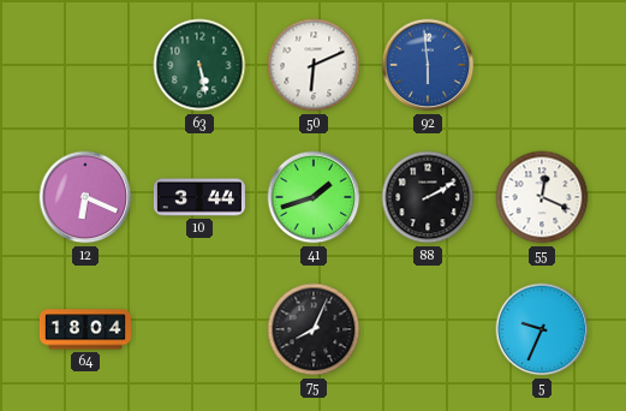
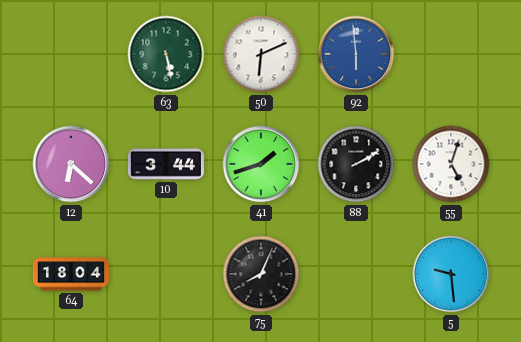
12: 6:19 -> 6:22
55: 12:19 -> 5:03
5: 9:34 -> 9:29
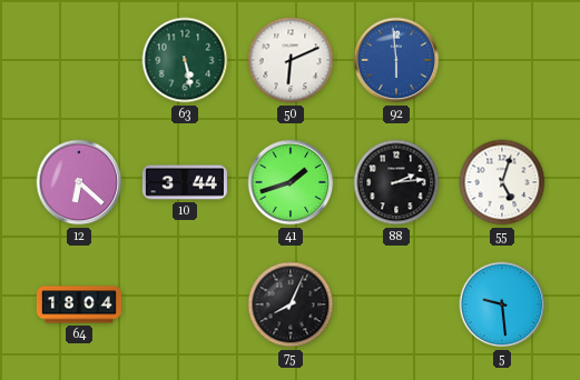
88: 2:10 -> 2:14
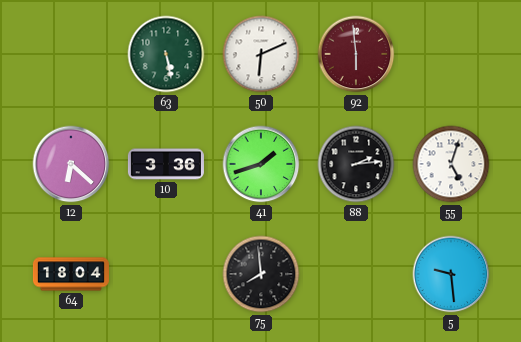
92 dial: blue -> burgundy
10: 3:44 -> 3:36
75: 8:04 -> 7:59
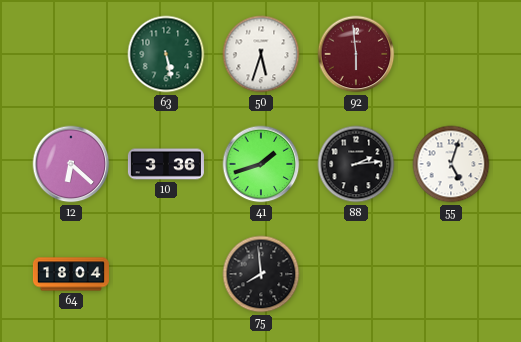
50: 6:11 -> 5:33
5: 9:29 -> none
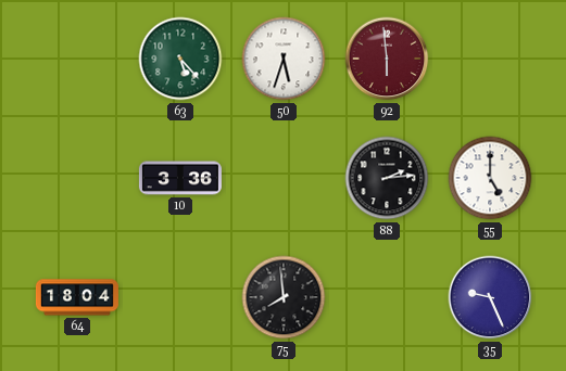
63: 5:28 -> 5:23
12: 6:22 -> none
41: 1:42 -> none
55: 5:03 -> 5:00
35: none -> 9:26
